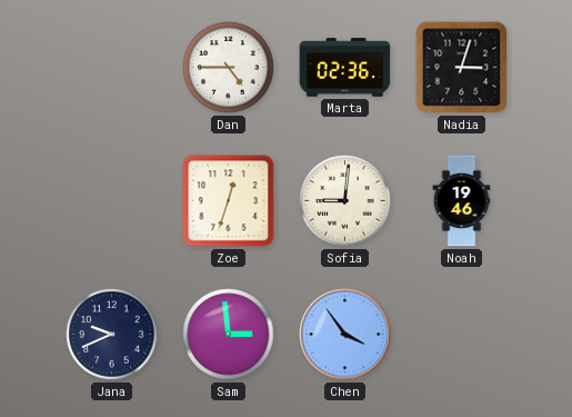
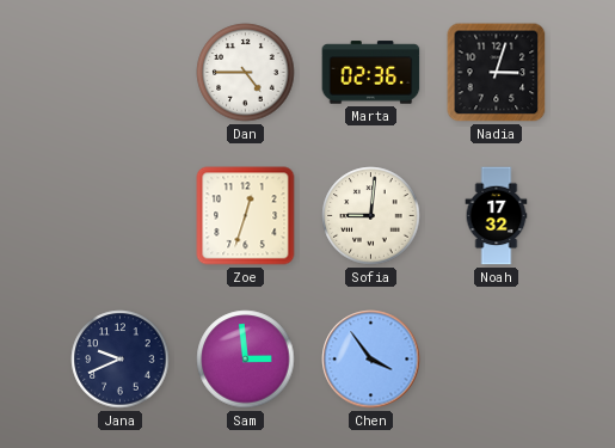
Noah: 19:46 -> 17:32
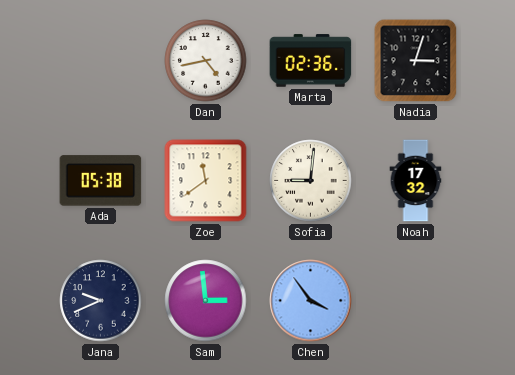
Dan: 4:45 -> 4:43
Ada: none -> 05:38
Zoe: 12:33 -> 11:39
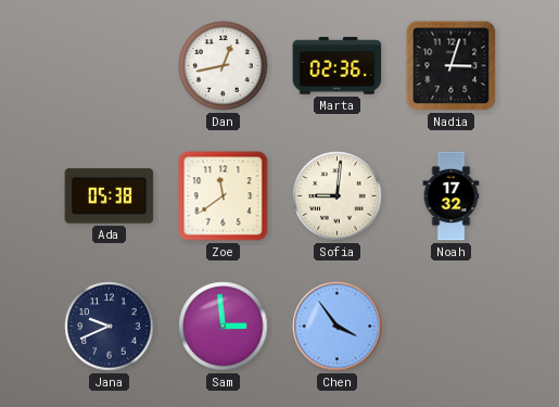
Dan: 4:43 -> 12:43
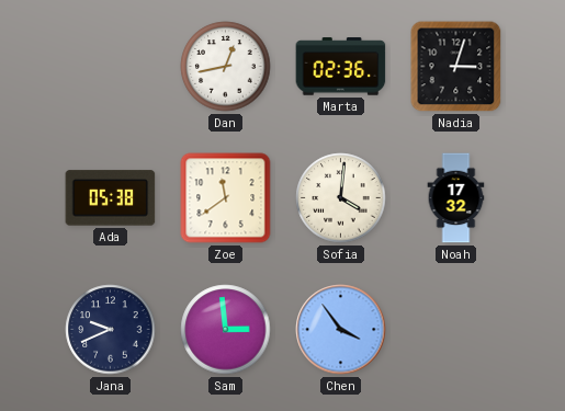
Sofia: 9:01 -> 4:01
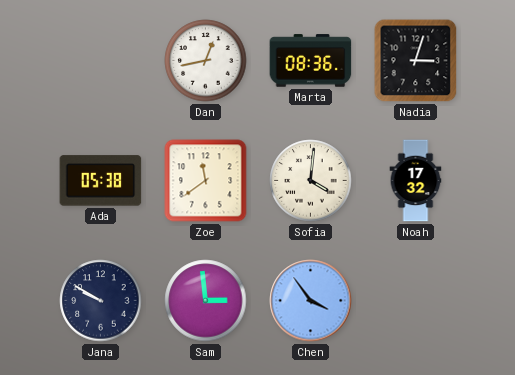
Marta: 02:36 -> 08:36
Jana: 9:41 -> 9:50
